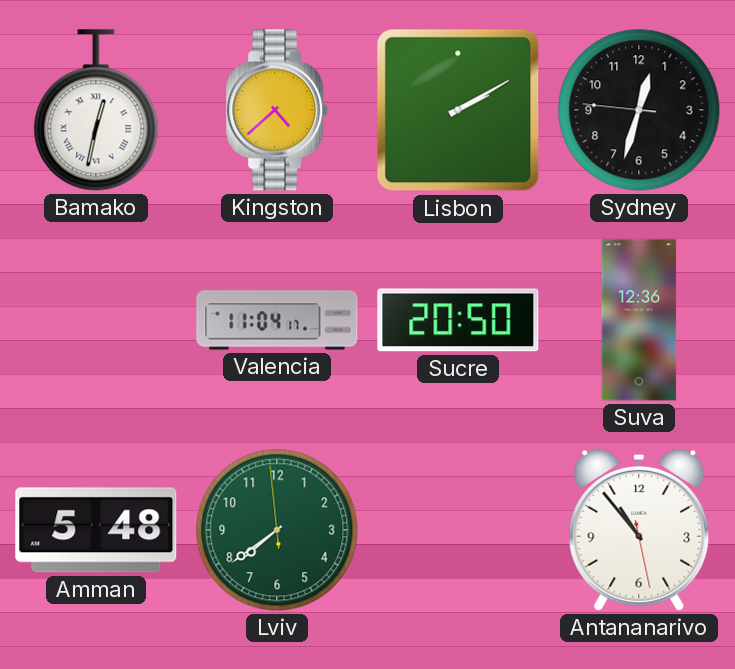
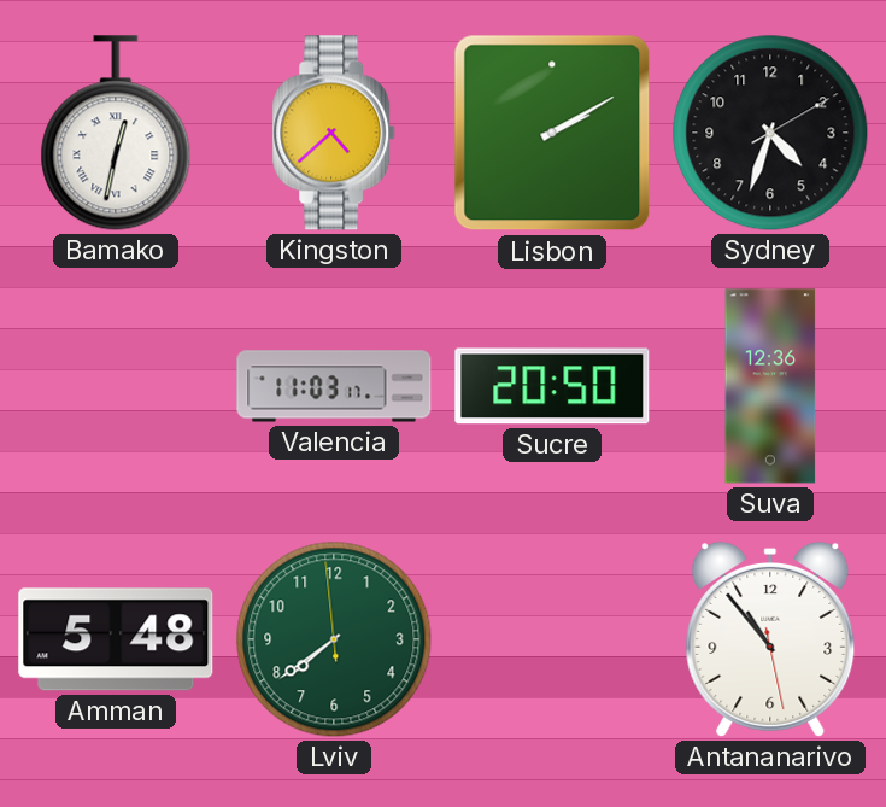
Sydney: 12:32 -> 4:33
Valencia: 11:04 -> 11:03
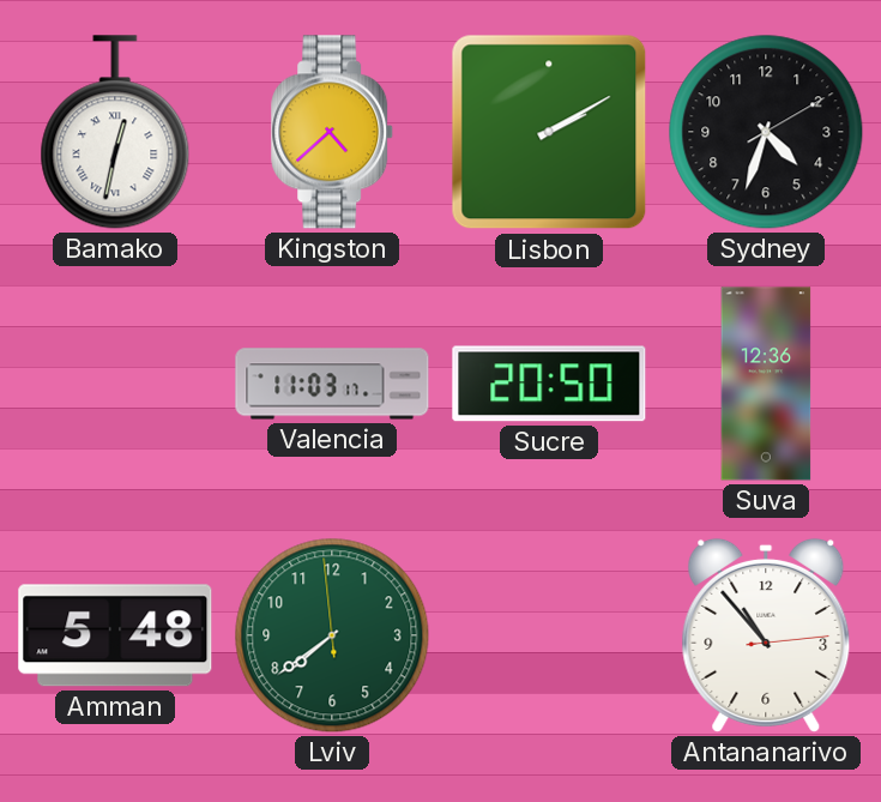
Antananarivo: 10:53:28 -> 10:53:14
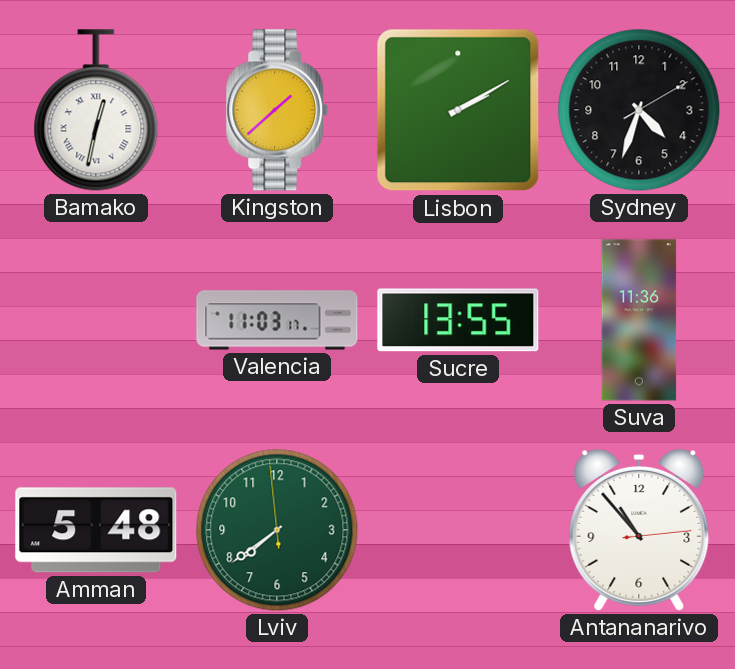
Kingston: 4:38 -> 1:38
Sucre: 20:50 -> 13:55
Suva: 12:36 -> 11:36
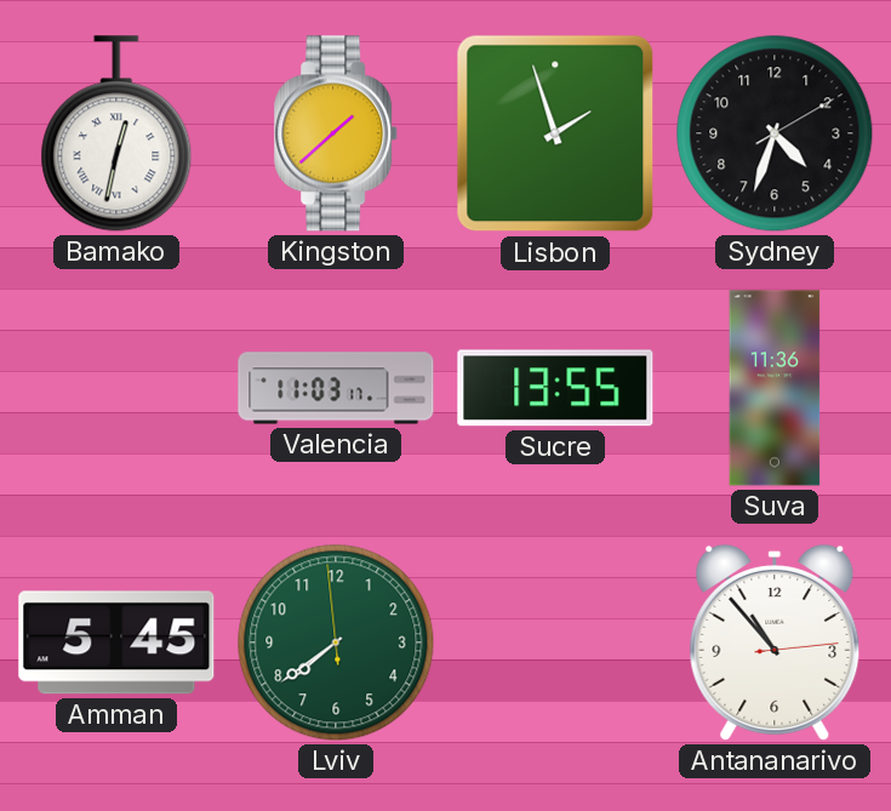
Lisbon: 2:10 -> 1:57
Amman: 5:48 -> 5:45
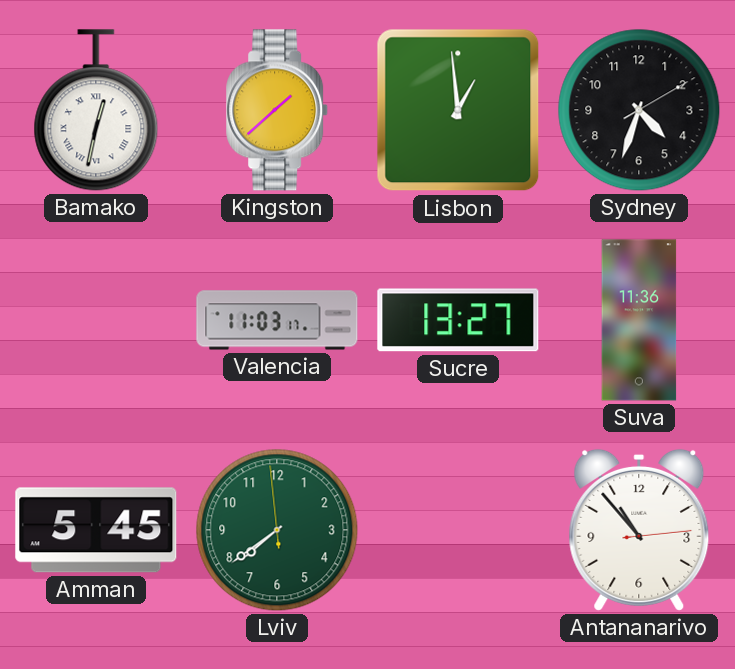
Lisbon: 1:57 -> 12:59
Sucre: 13:55 -> 13:27
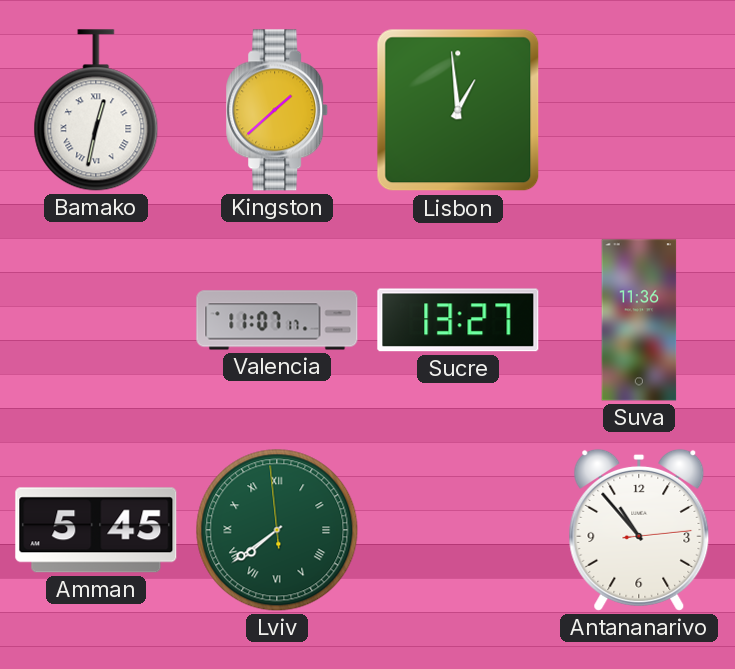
Sydney: 4:33 -> none
Valencia: 11:03 -> 11:07
Lviv numerals: Arabic -> Roman
